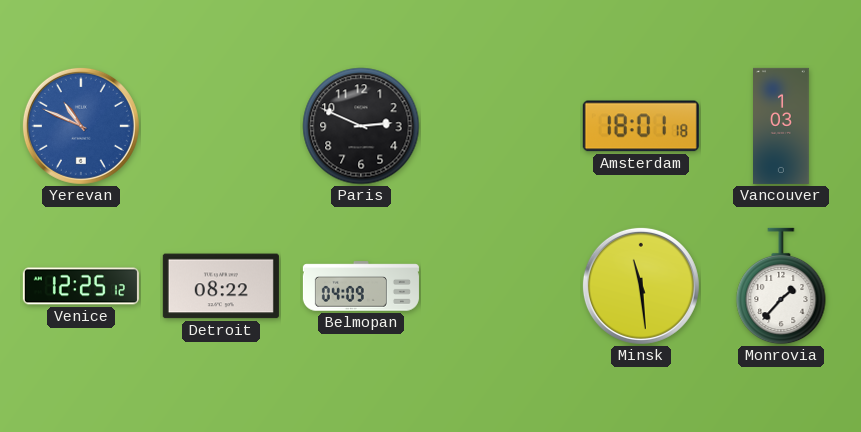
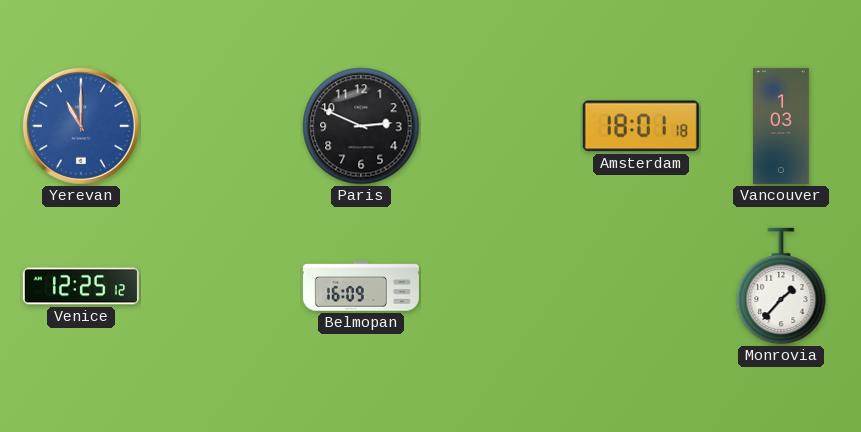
Yerevan: 10:49 -> 11:00
Detroit: 08:22 -> none
Belmopan: 04:09 -> 16:09
Minsk: 11:29 -> none
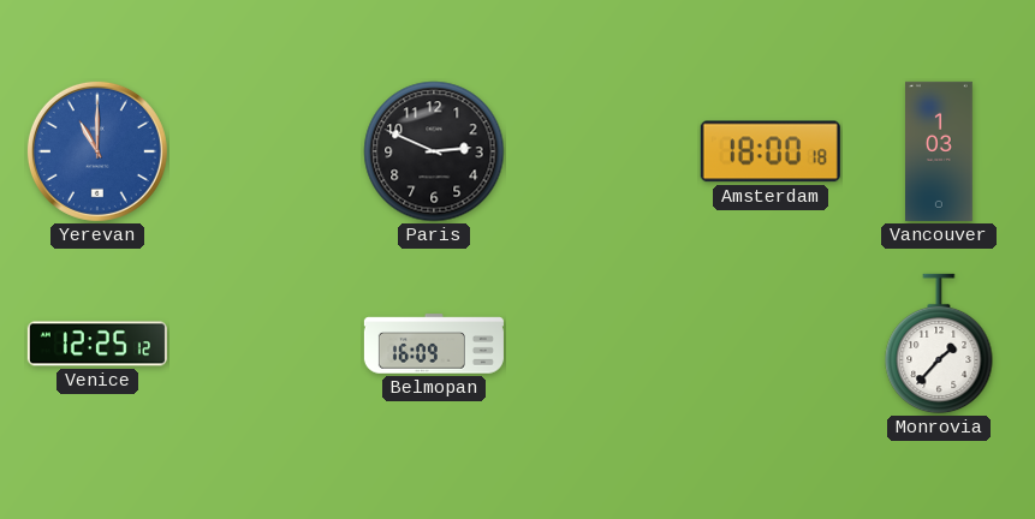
Amsterdam: 18:01 -> 18:00
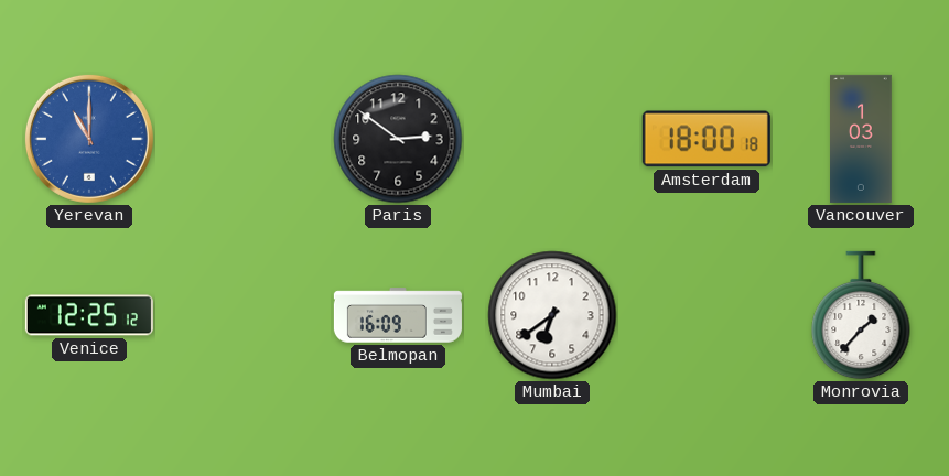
Paris: 2:49 -> 2:51
Mumbai: none -> 6:39
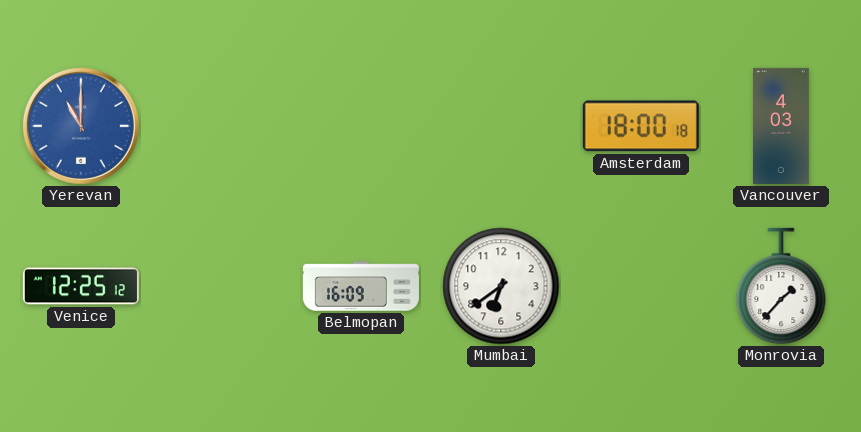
Paris: 2:51 -> none
Vancouver: 1:03 -> 4:03
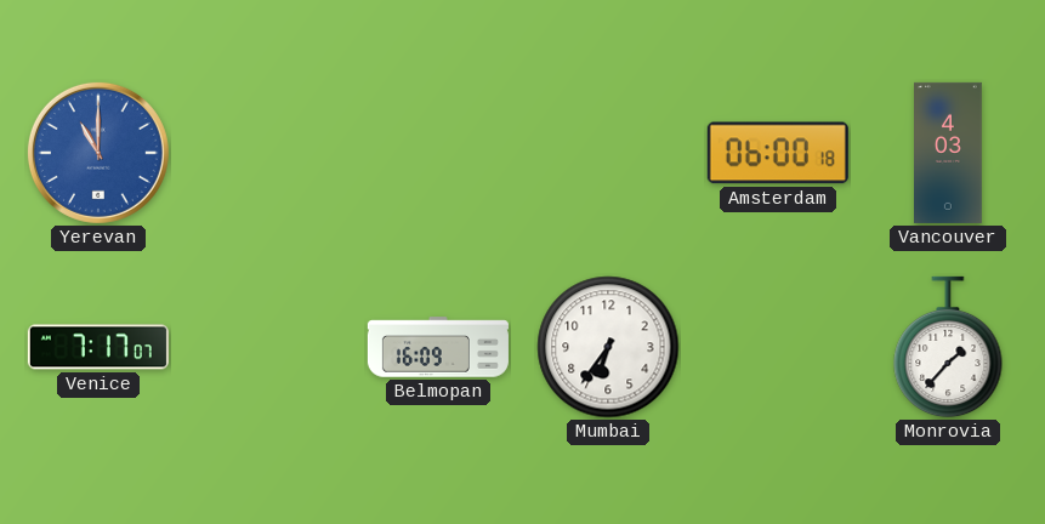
Amsterdam: 18:00 -> 06:00
Venice: 12:25 -> 7:17
Mumbai: 6:39 -> 6:36
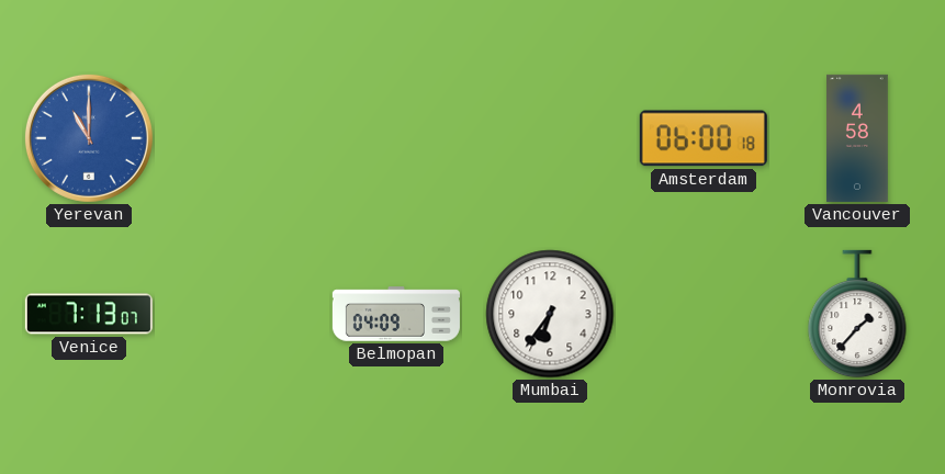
Vancouver: 4:03 -> 4:58
Venice: 7:17 -> 7:13
Belmopan: 16:09 -> 04:09
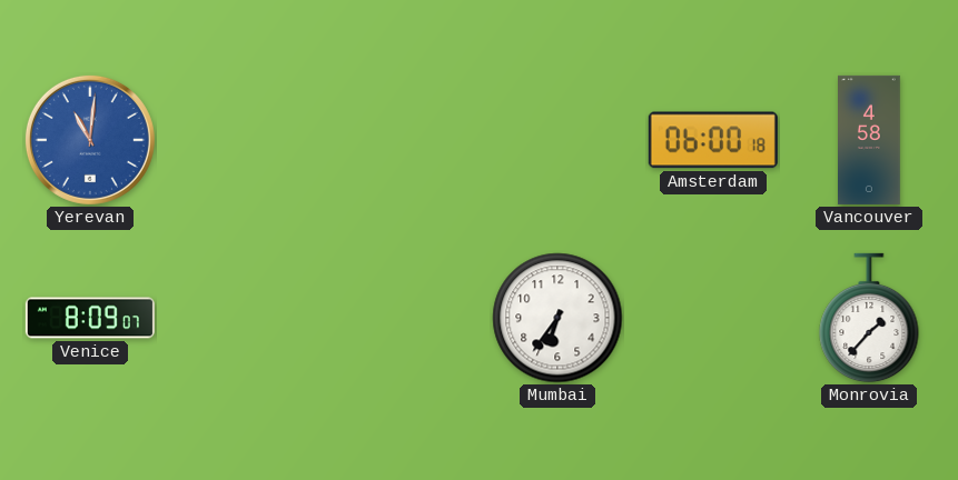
Yerevan: 11:00 -> 11:01
Venice: 7:13 -> 8:09
Belmopan: 04:09 -> none
